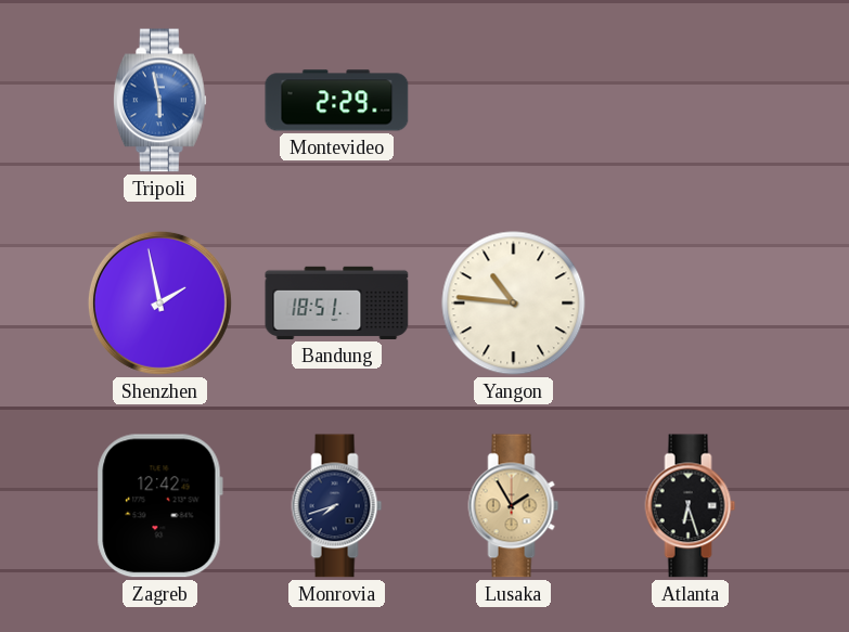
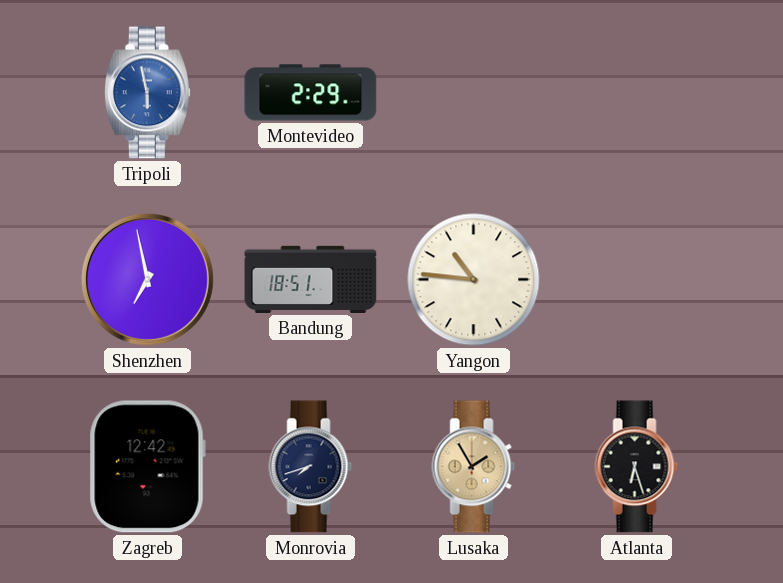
Shenzhen: 1:58 -> 6:58
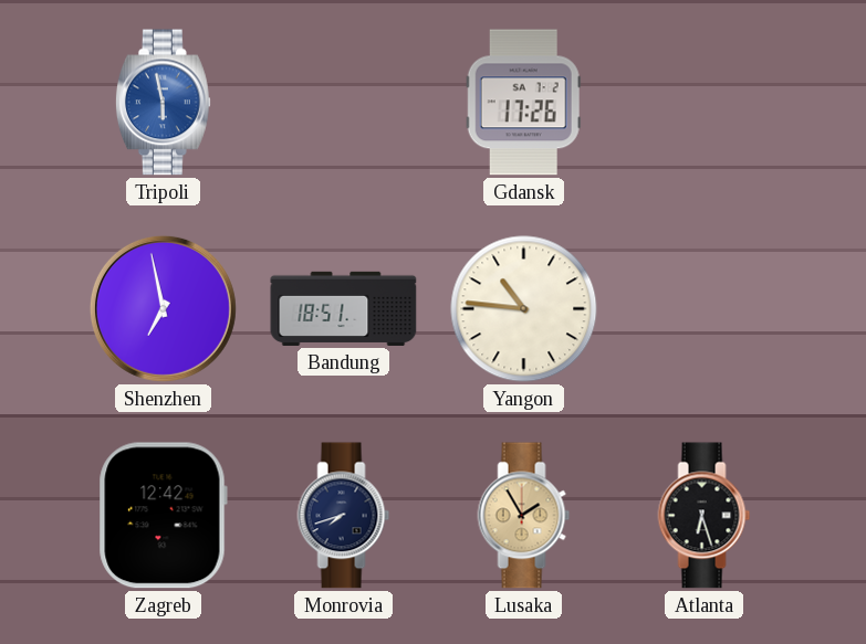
Montevideo: 2:29 -> none
Gdansk: none -> 17:26
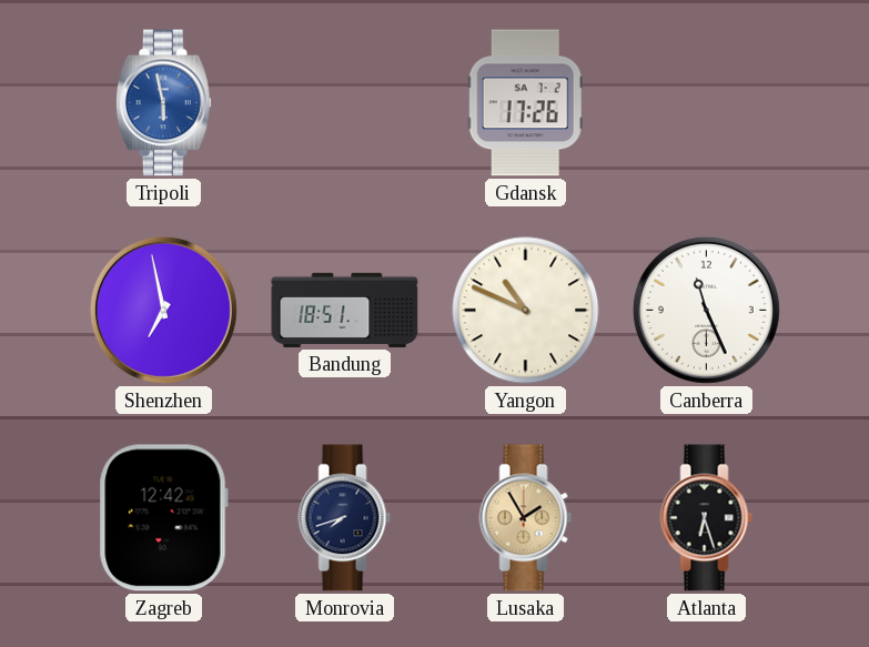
Yangon: 10:46 -> 10:49
Canberra: none -> 11:26
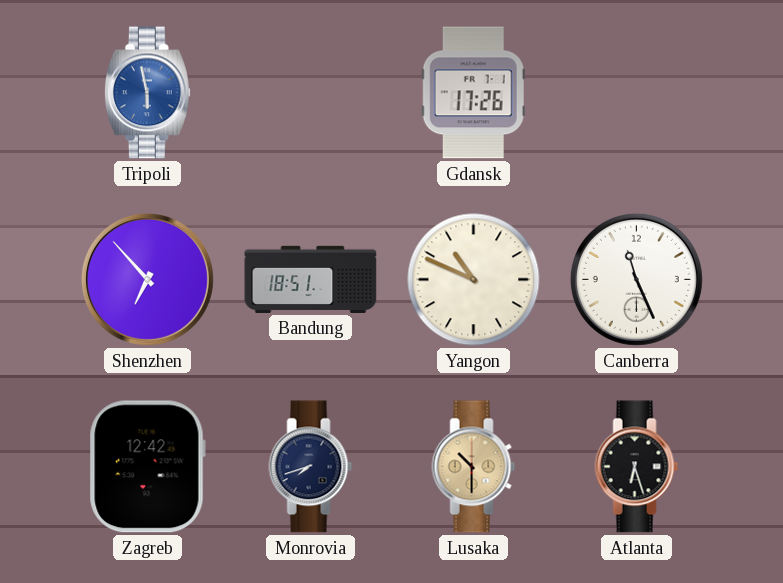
Gdansk date: SA 7-2 -> FR 7-1
Shenzhen: 6:58 -> 6:53
Lusaka: 1:55 -> 10:30
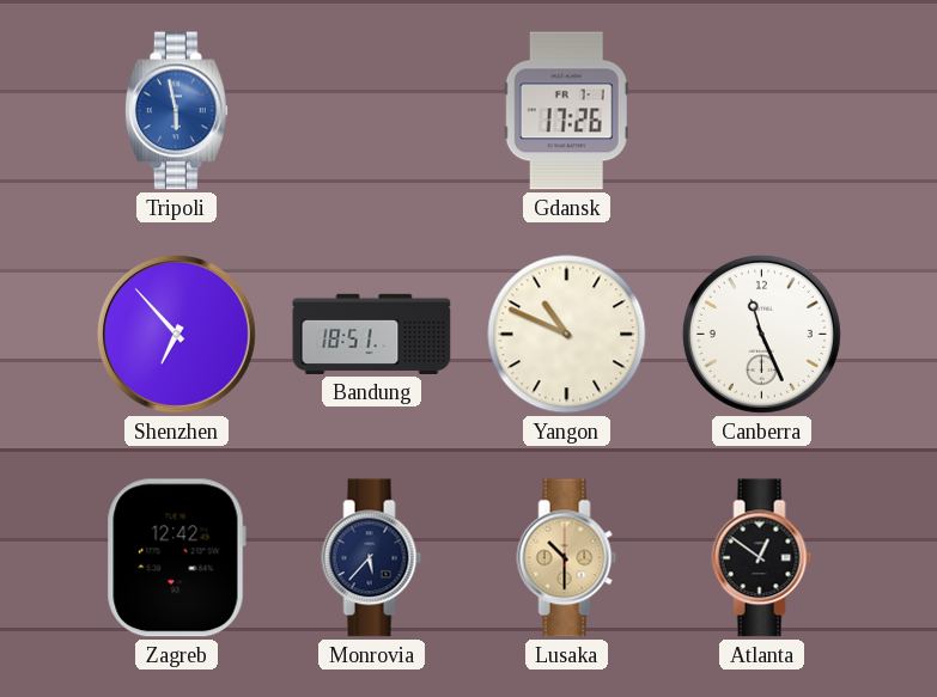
Monrovia: 7:42 -> 5:37
Atlanta: 6:27 -> 12:51
